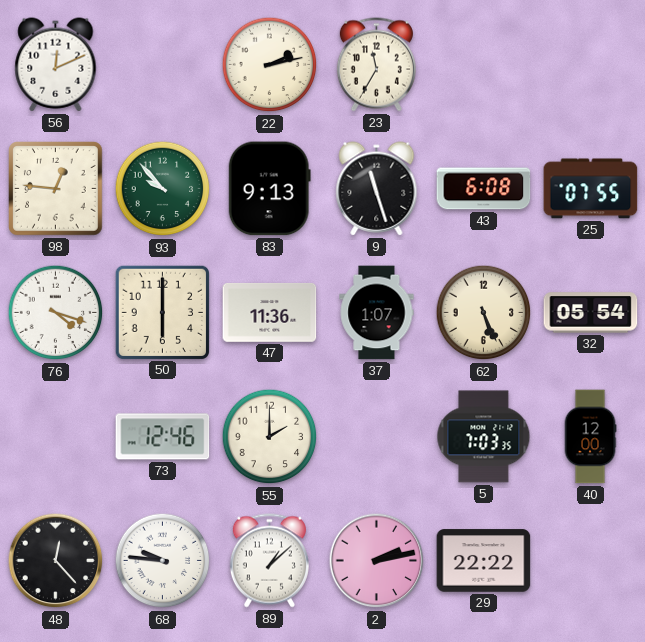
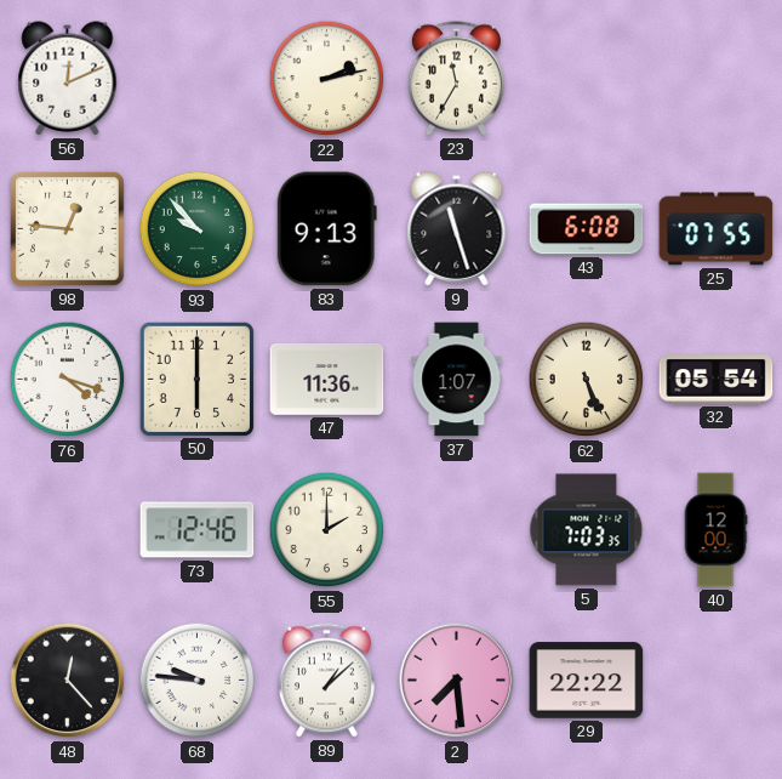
2: 2:13 -> 7:29
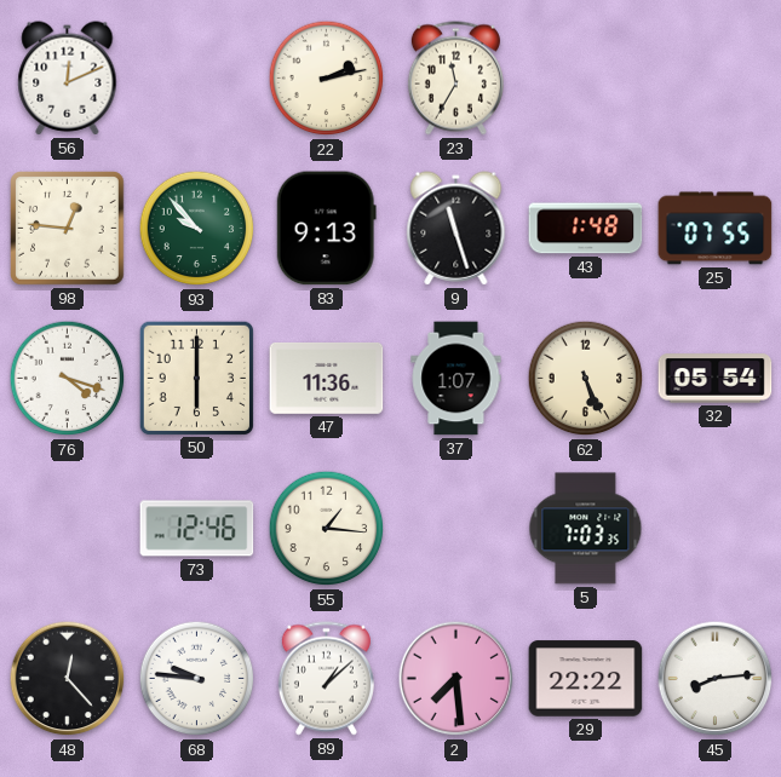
43: 6:08 -> 1:48
55: 2:00 -> 1:16
40: 12:00 -> none
45: none -> 8:14
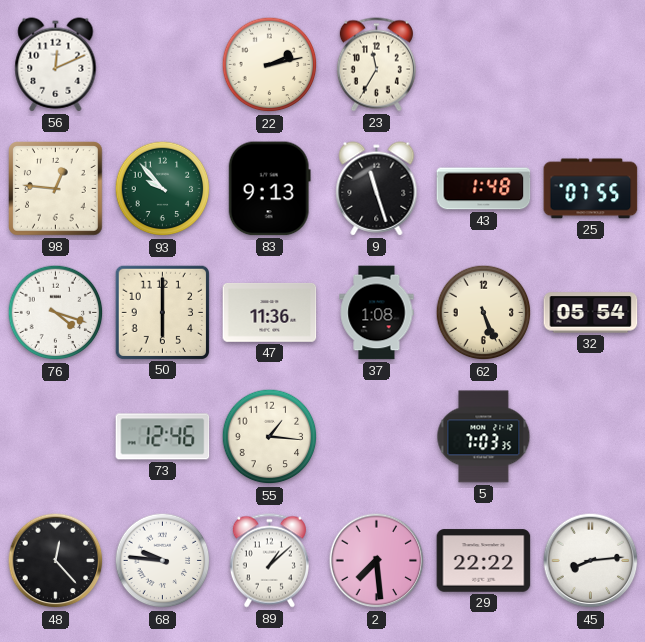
37: 1:07 -> 1:08
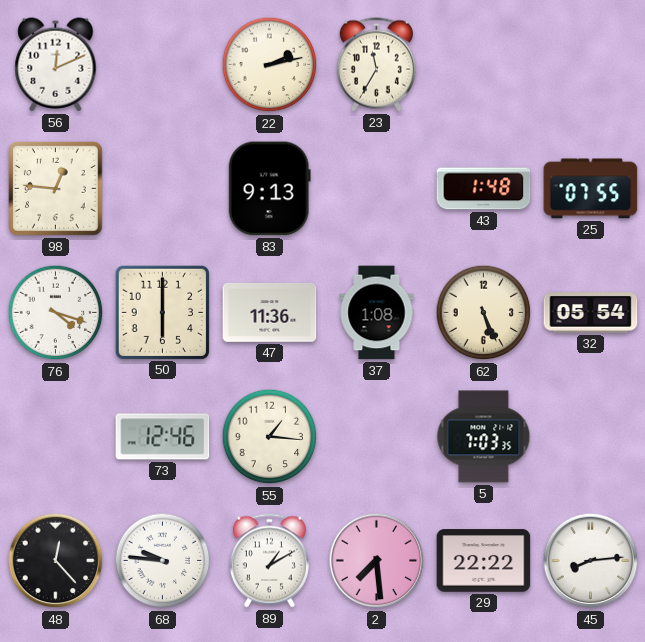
93: 9:53 -> none
9: 11:27 -> none
89: 1:08 -> 1:10
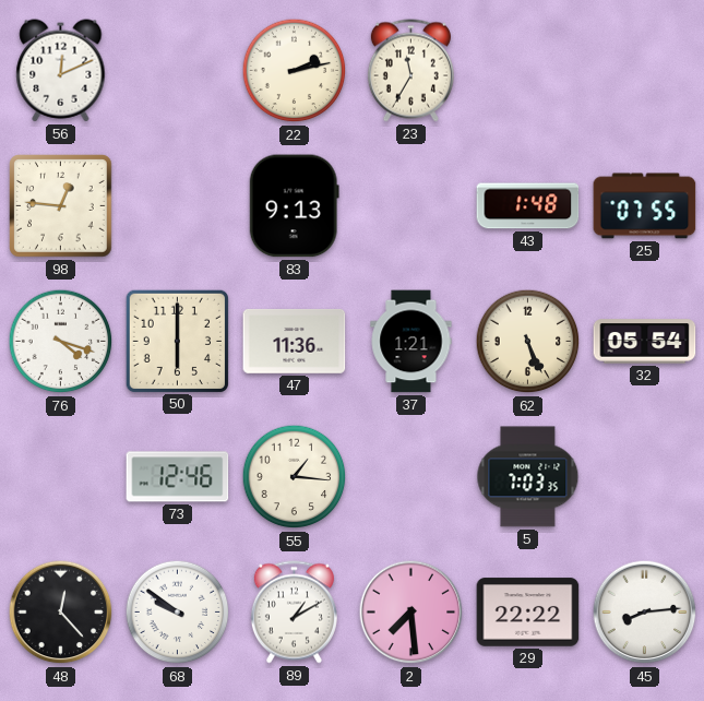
37: 1:08 -> 1:21
68: 9:46 -> 9:51
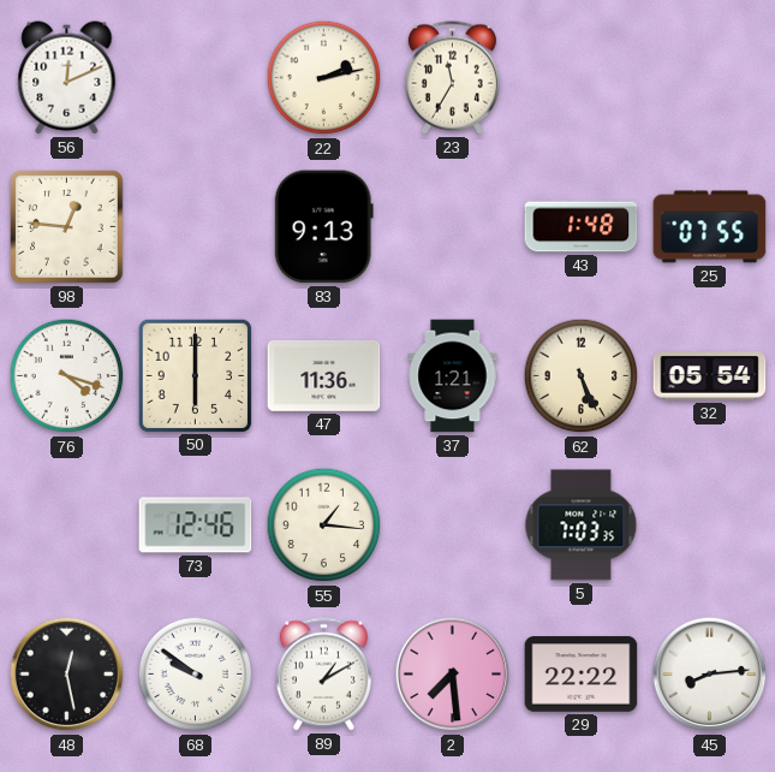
48: 12:23 -> 12:28
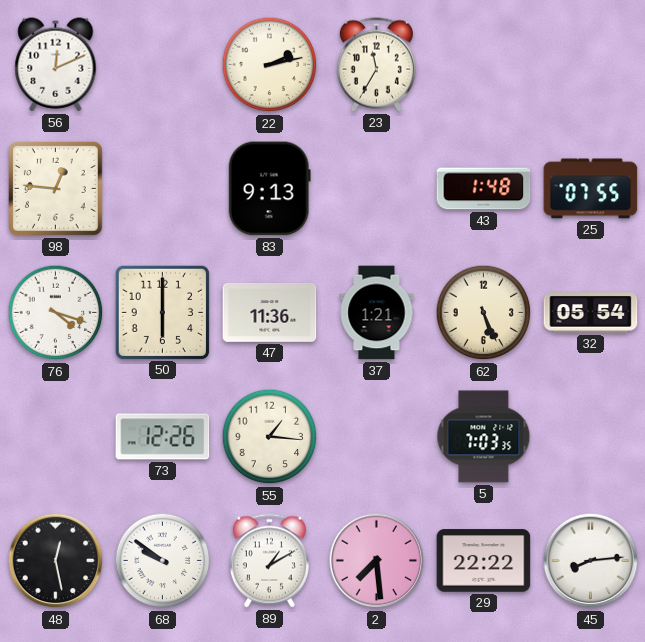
73: 12:46 -> 12:26
